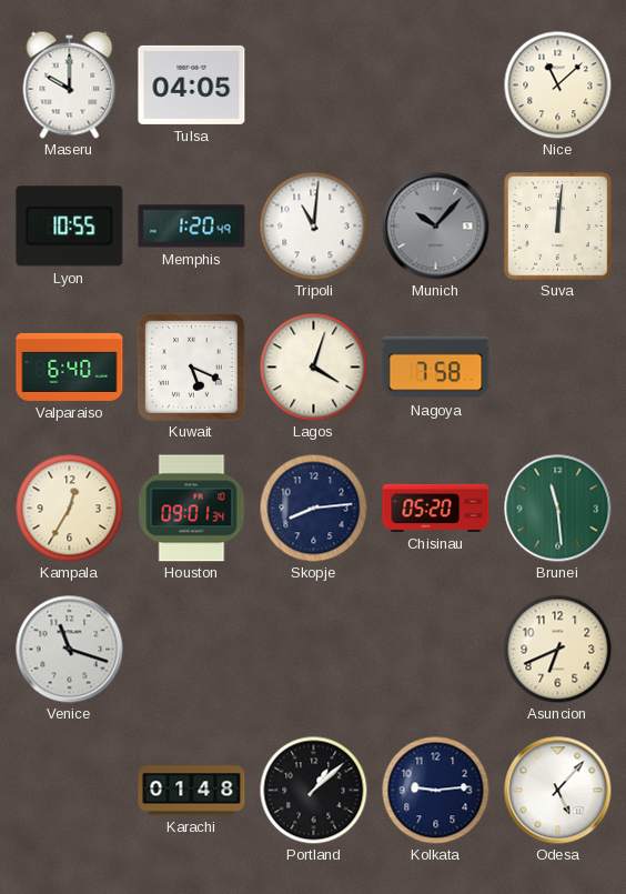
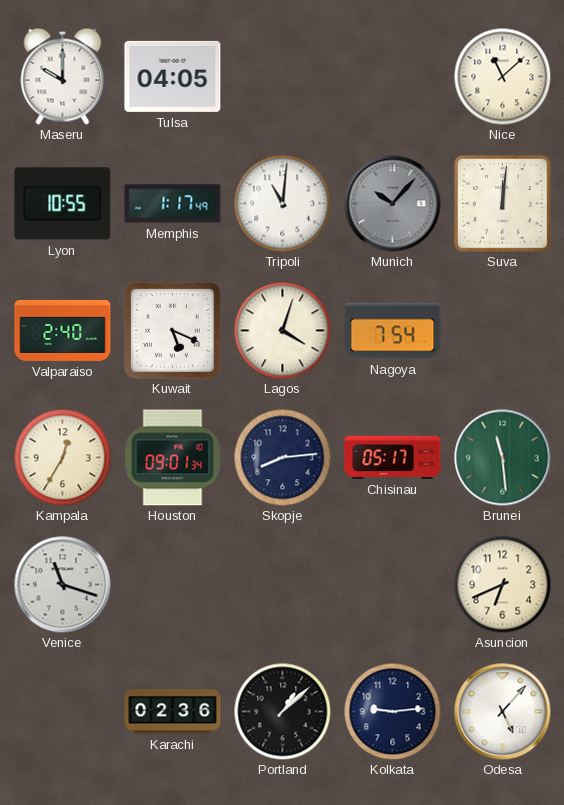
Memphis: 1:20 -> 1:17
Valparaiso: 6:40 -> 2:40
Nagoya: 7:58 -> 7:54
Chisinau: 05:20 -> 05:17
Karachi: 01:48 -> 02:36
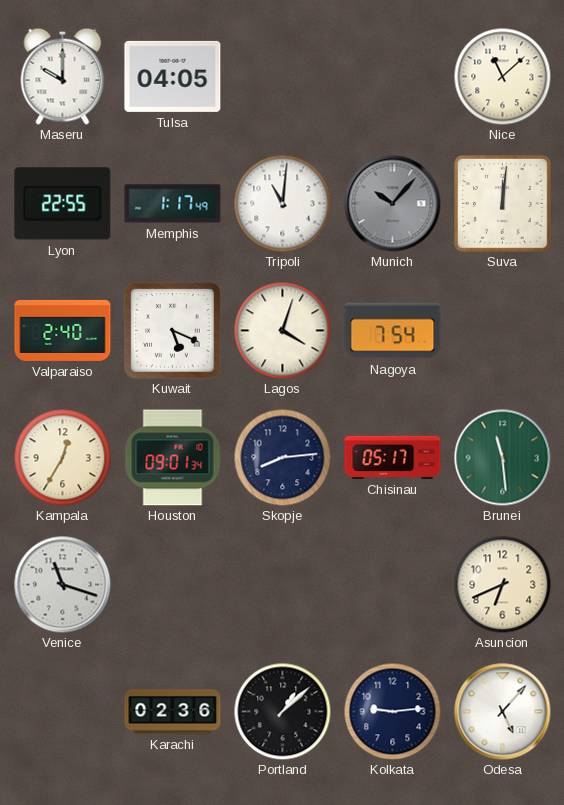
Lyon: 10:55 -> 22:55
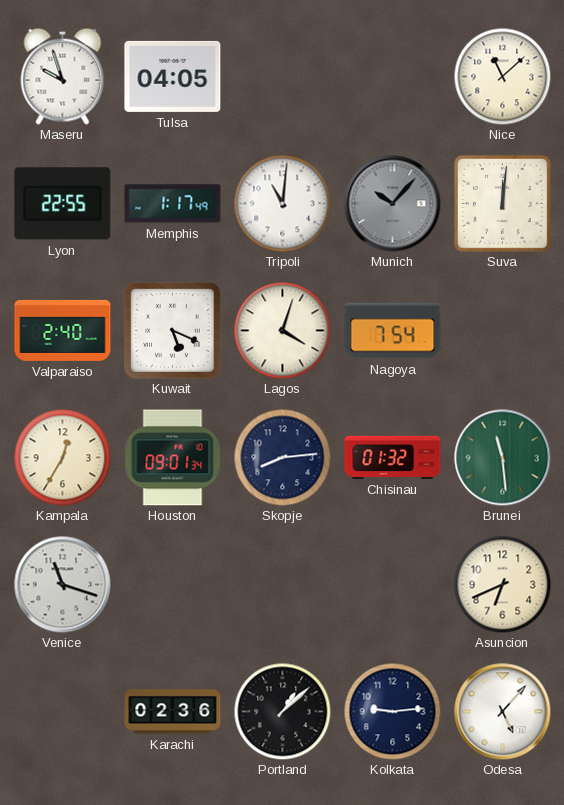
Maseru: 10:00 -> 9:57
Chisinau: 05:17 -> 01:32
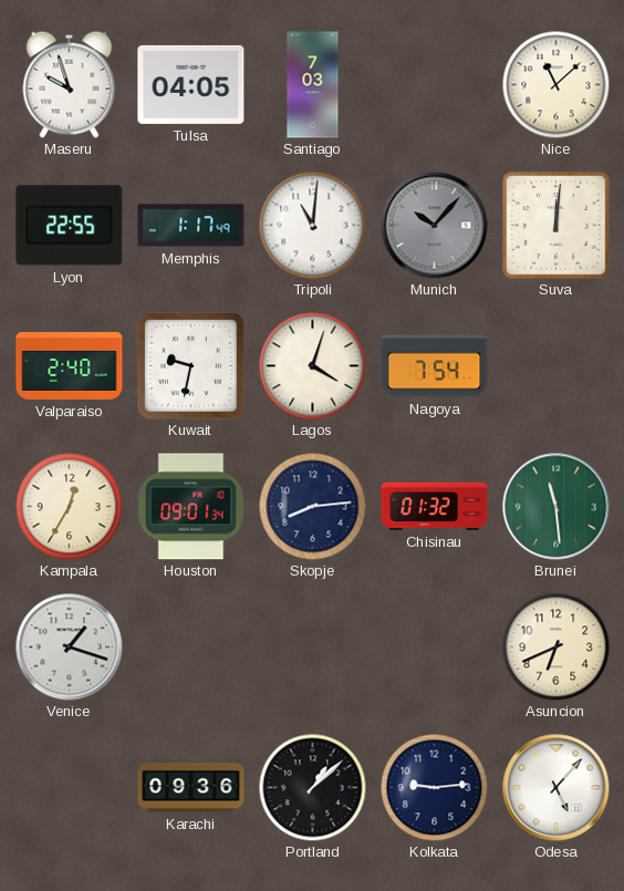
Santiago: none -> 7:03
Kuwait: 5:19 -> 9:32
Venice: 11:18 -> 1:18
Karachi: 02:36 -> 09:36
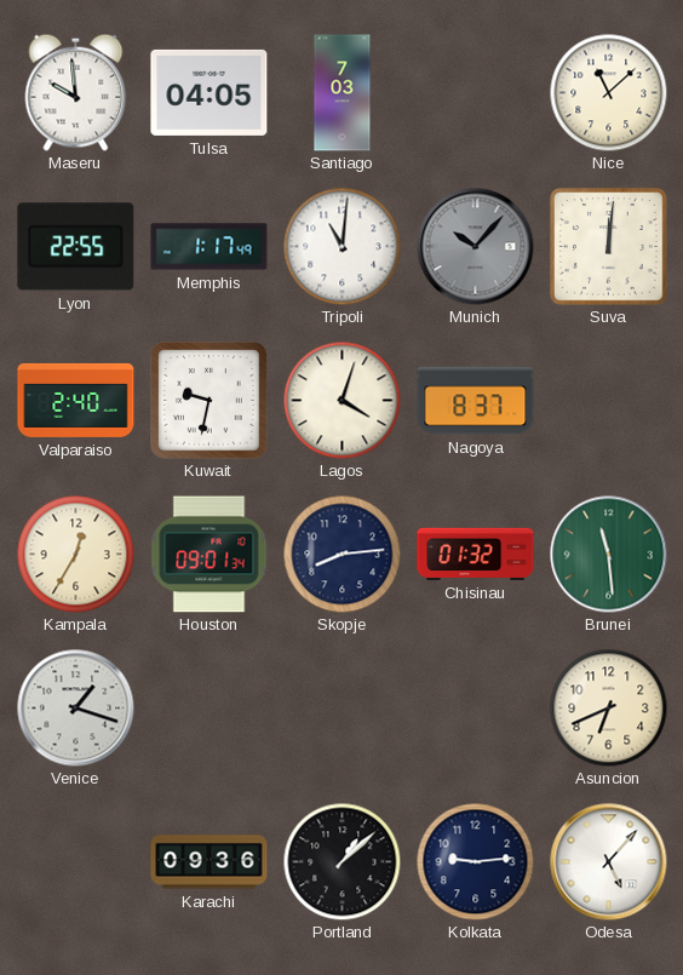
Maseru: 9:57 -> 9:59
Nagoya: 7:54 -> 8:37
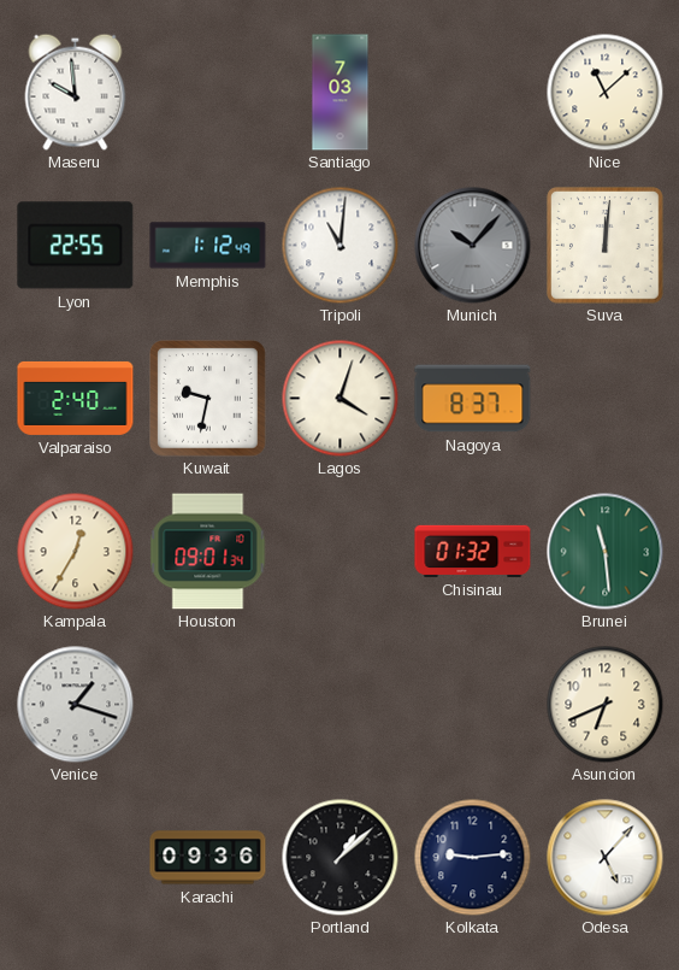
Tulsa: 04:05 -> none
Memphis: 1:17 -> 1:12
Skopje: 8:14 -> none
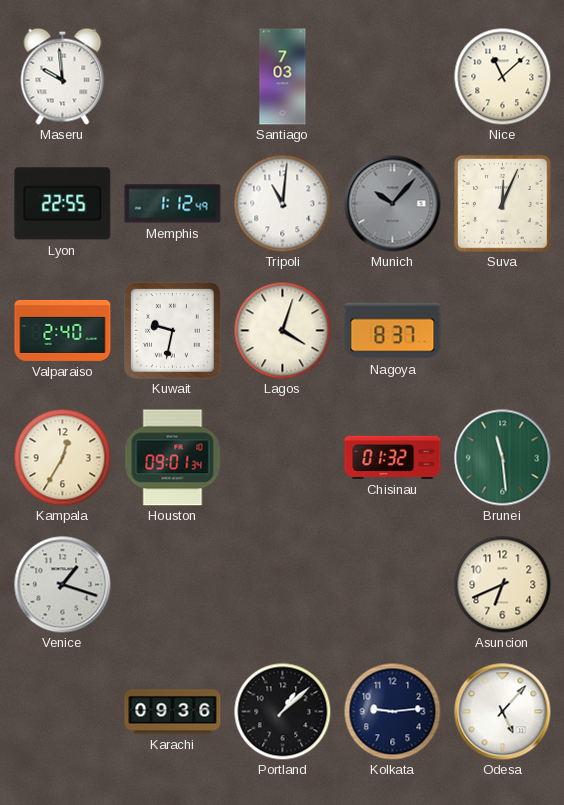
Suva: 12:01 -> 12:04
